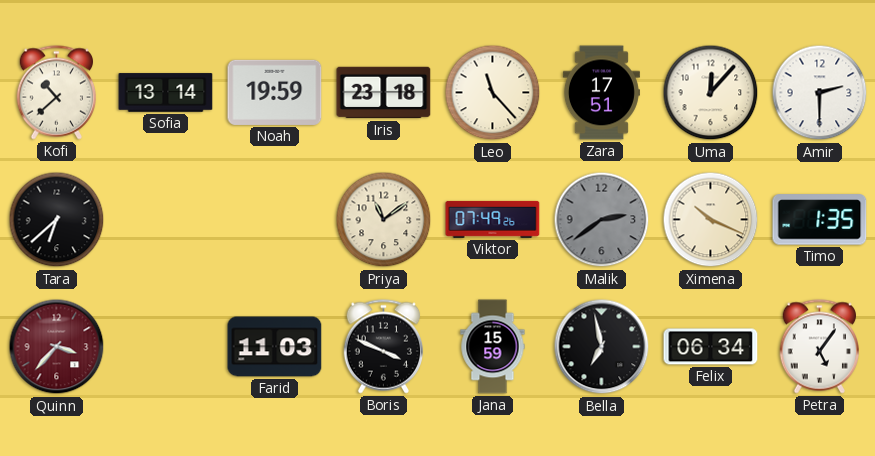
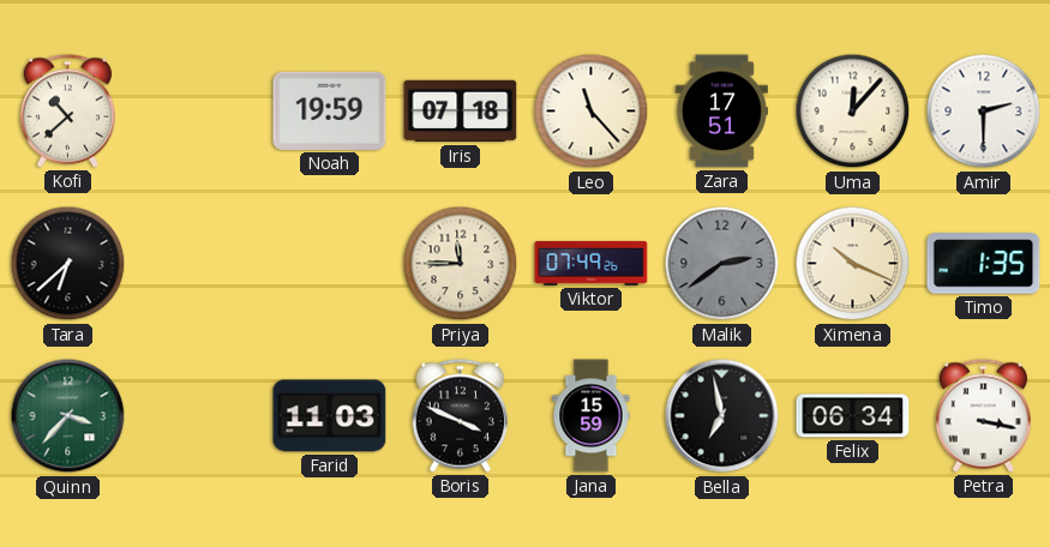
Sofia: 13:14 -> none
Iris: 23:18 -> 07:18
Priya: 11:09 -> 11:45
Quinn dial: burgundy -> green
Petra: 5:06 -> 3:17
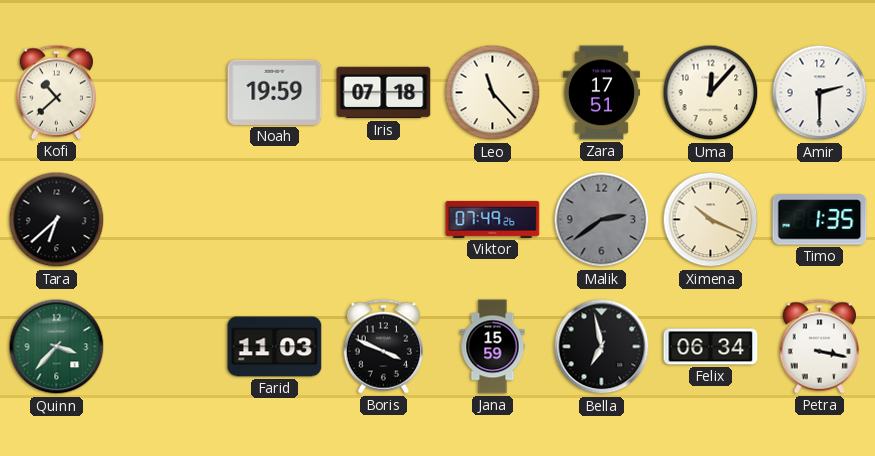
Priya: 11:45 -> none
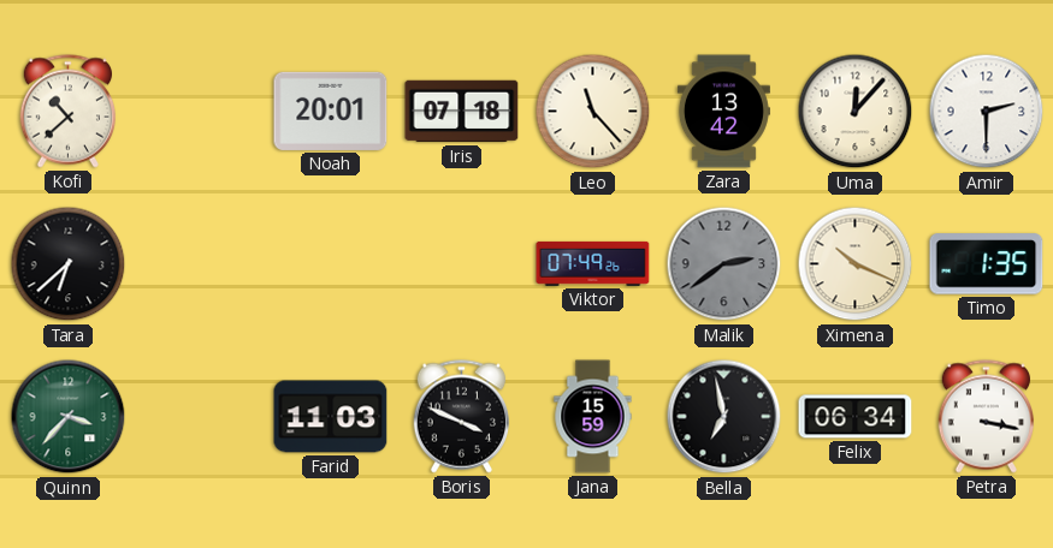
Noah: 19:59 -> 20:01
Zara: 17:51 -> 13:42
